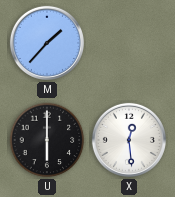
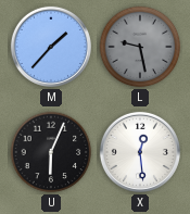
L: none -> 9:28
U: 6:00 -> 6:04
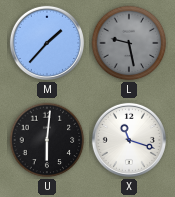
U: 6:04 -> 6:01
X: 12:29 -> 11:18
